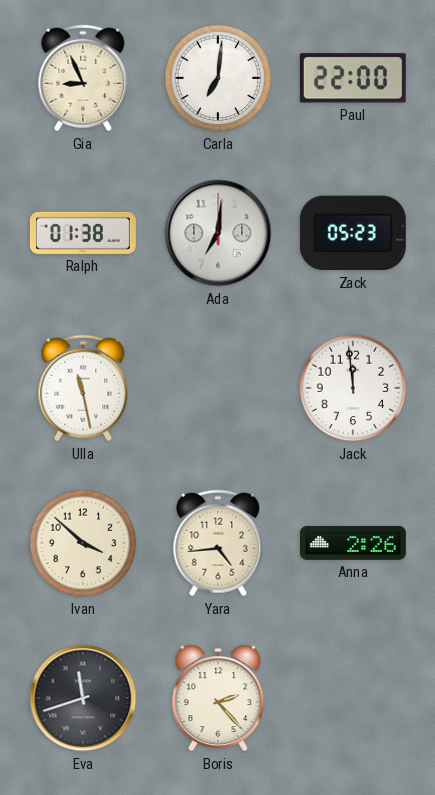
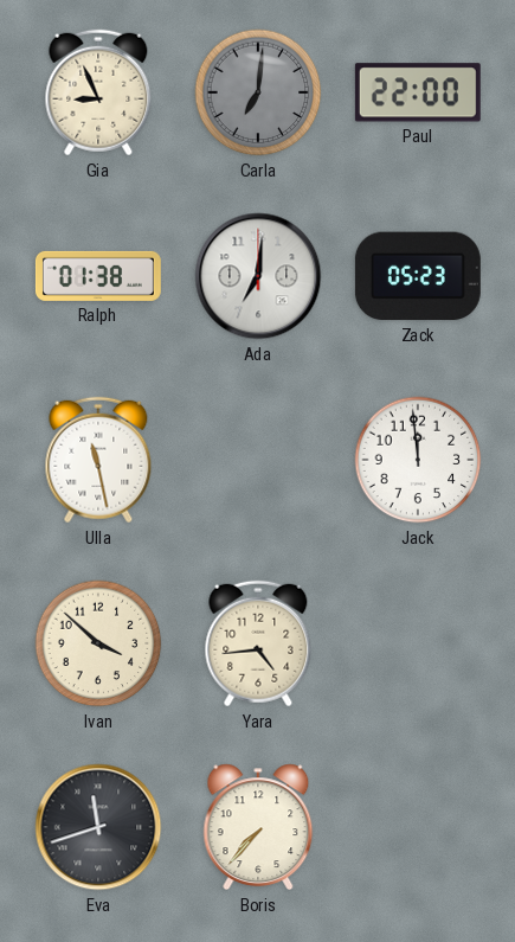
Carla dial: white -> grey
Anna: 2:26 -> none
Boris: 2:23 -> 7:37
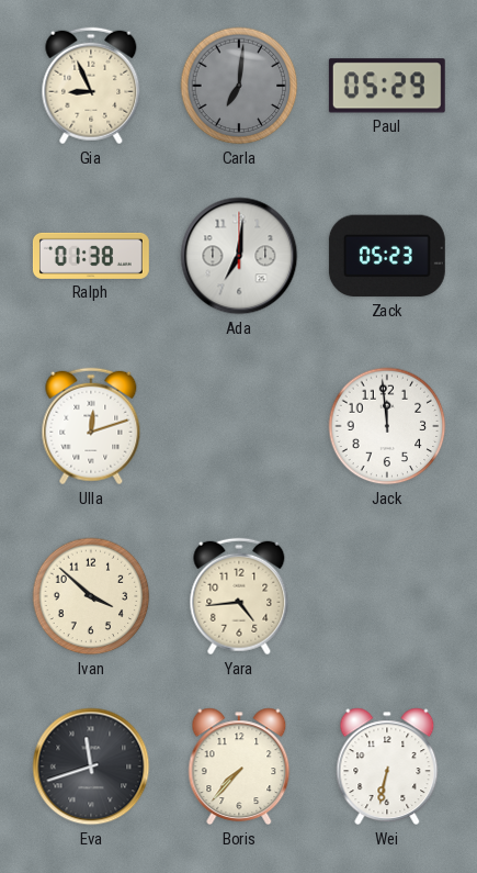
Paul: 22:00 -> 05:29
Ulla: 11:28 -> 12:12
Wei: none -> 6:32
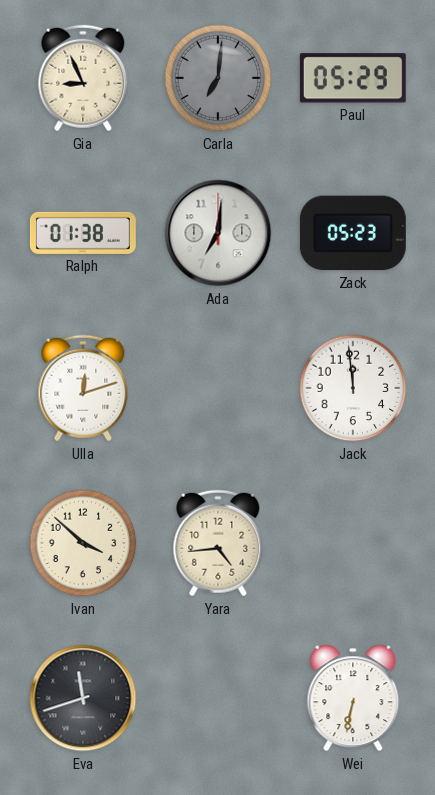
Boris: 7:37 -> none
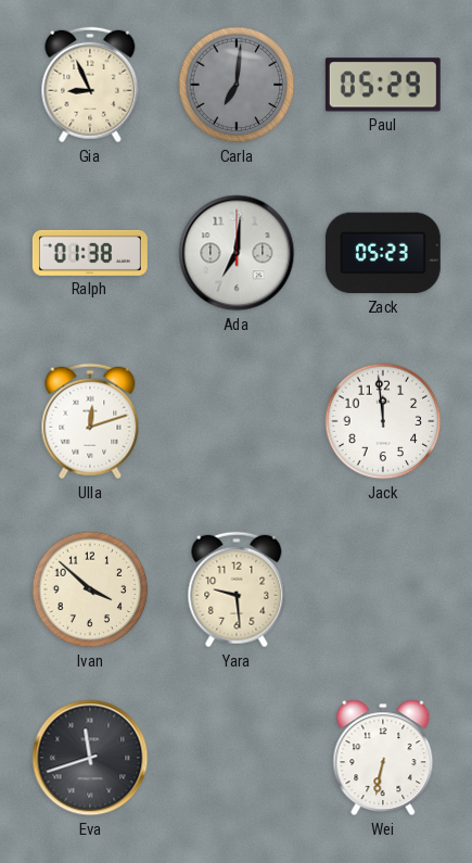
Yara: 4:44 -> 9:29
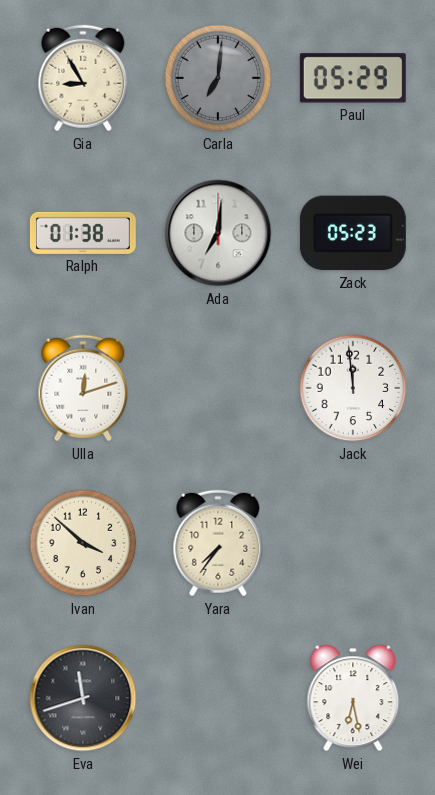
Gia: 8:56 -> 8:55
Yara: 9:29 -> 7:36
Wei: 6:32 -> 6:28
